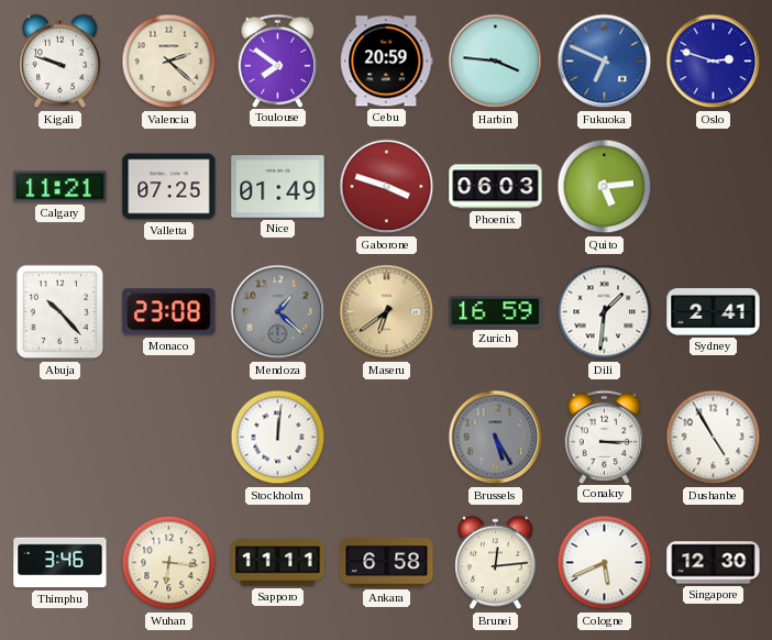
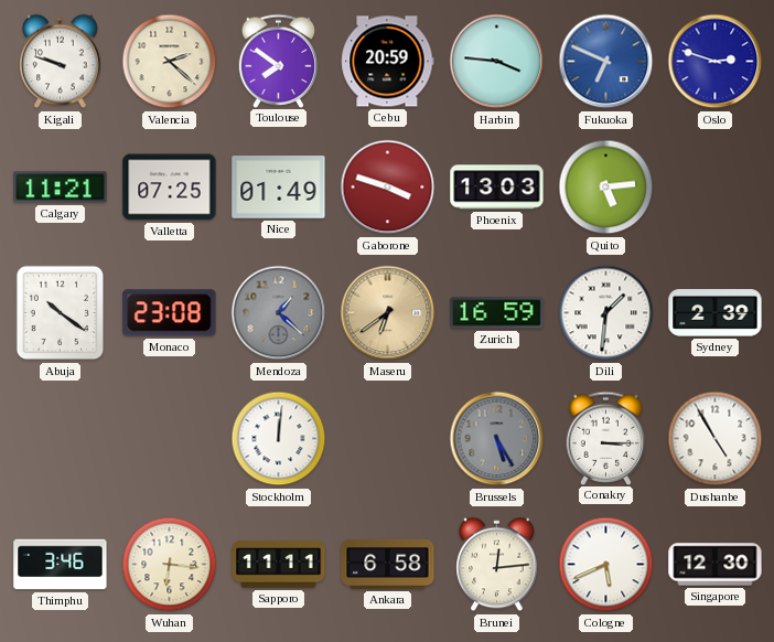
Phoenix: 06:03 -> 13:03
Abuja: 10:23 -> 10:21
Sydney: 2:41 -> 2:39
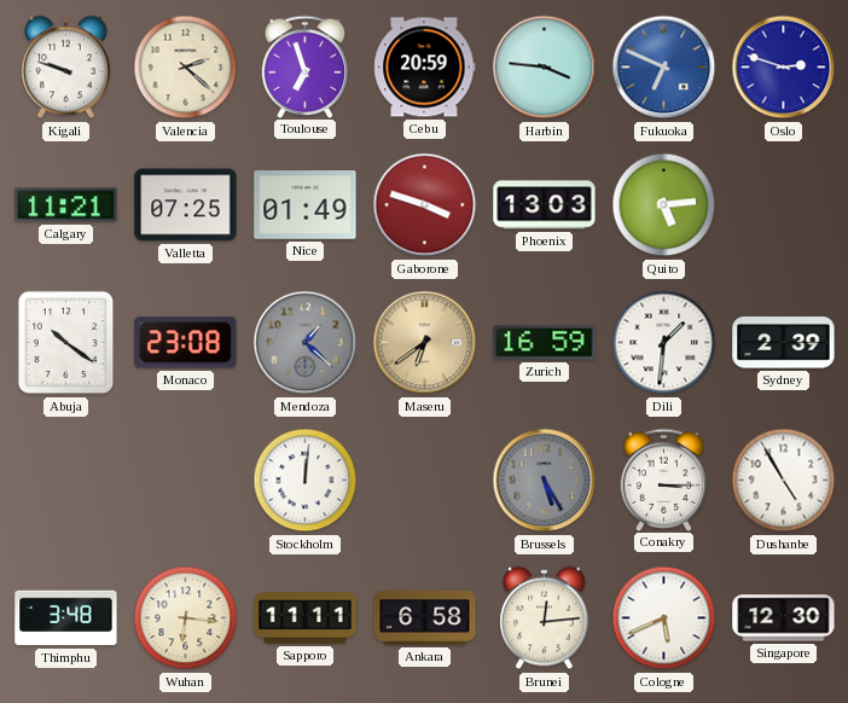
Toulouse: 7:51 -> 6:57
Thimphu: 3:46 -> 3:48
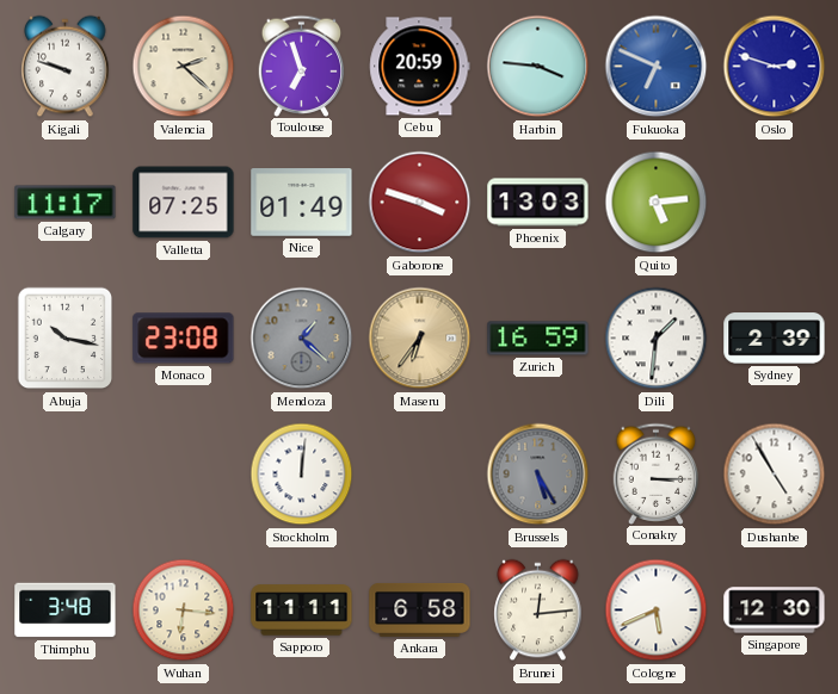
Calgary: 11:21 -> 11:17
Abuja: 10:21 -> 10:17
Maseru: 6:39 -> 6:36
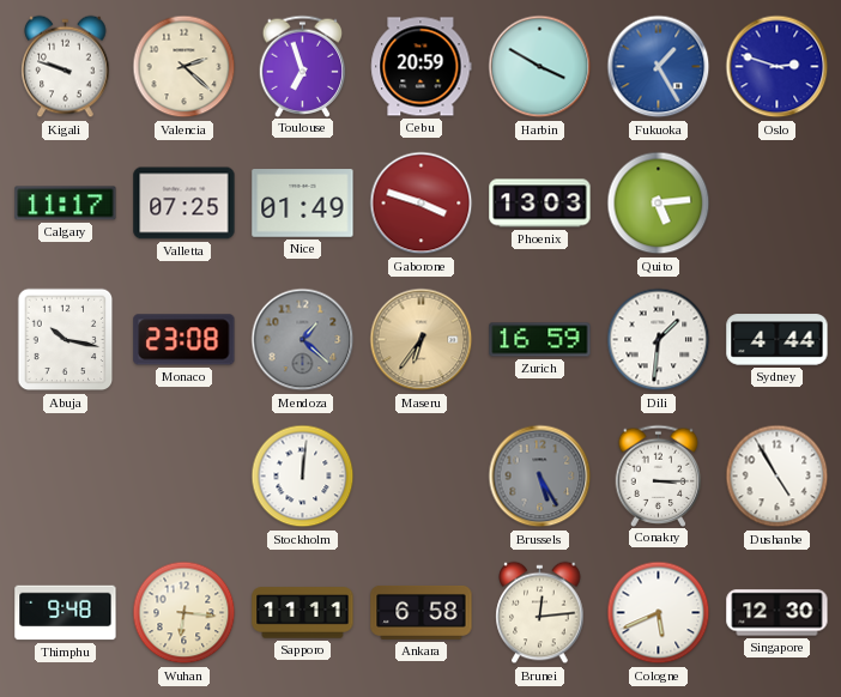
Harbin: 3:46 -> 3:50
Fukuoka: 6:49 -> 1:25
Sydney: 2:39 -> 4:44
Thimphu: 3:48 -> 9:48
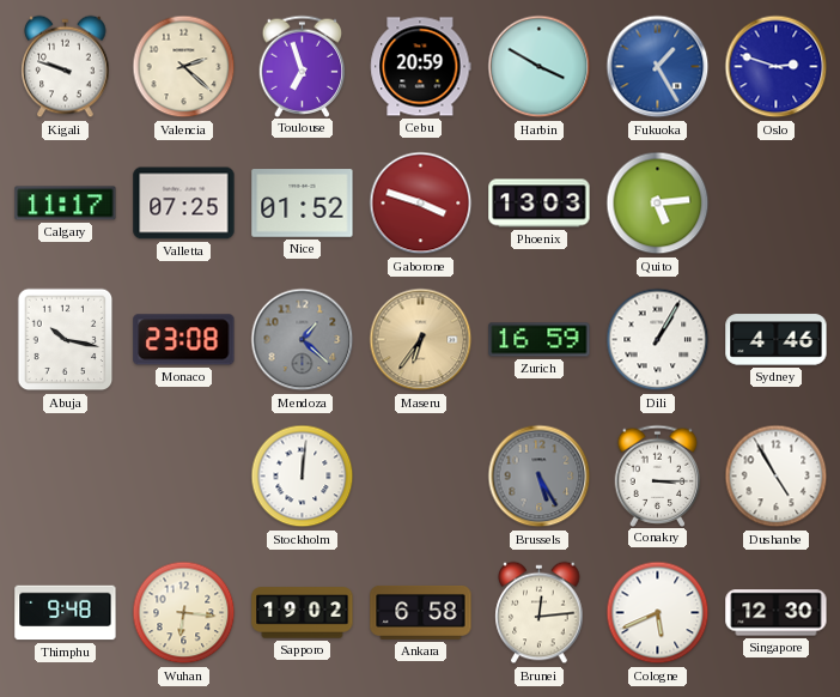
Nice: 01:49 -> 01:52
Dili: 1:31 -> 1:05
Sydney: 4:44 -> 4:46
Sapporo: 11:11 -> 19:02
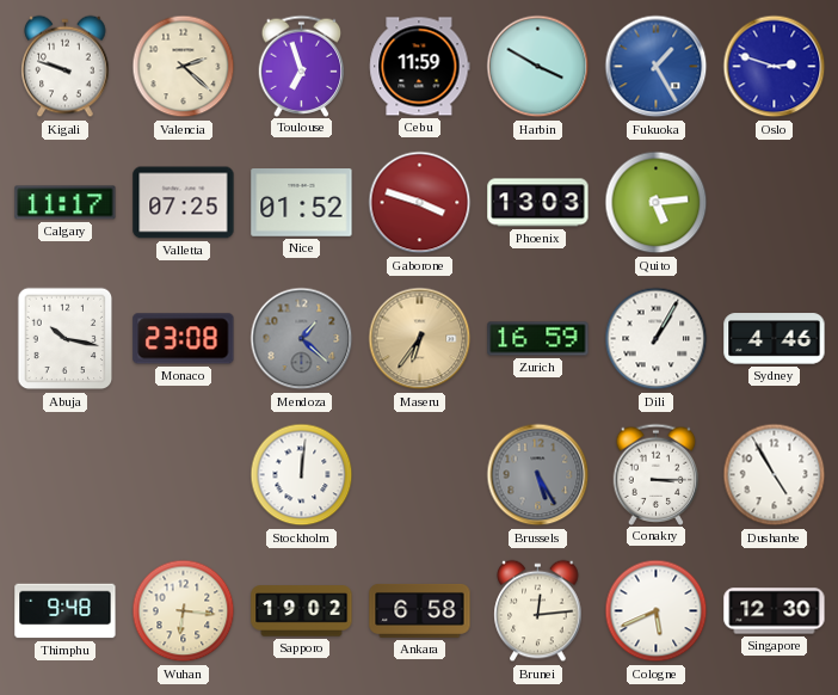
Cebu: 20:59 -> 11:59
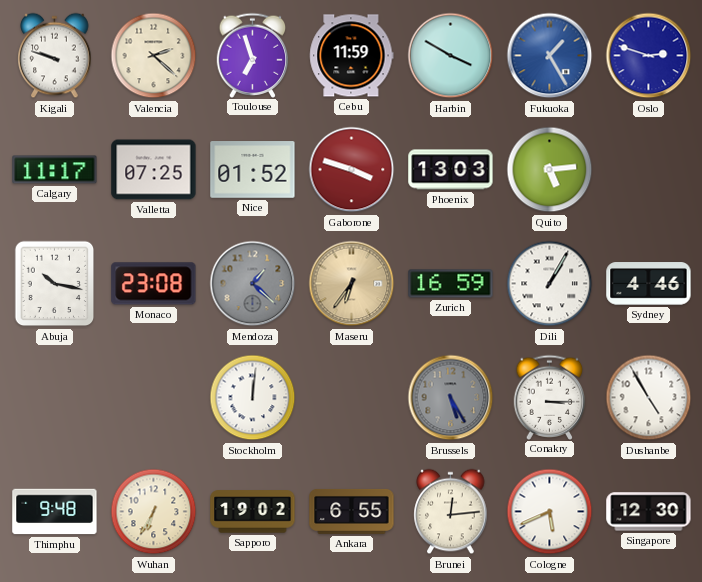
Wuhan: 6:16 -> 6:35
Ankara: 6:58 -> 6:55
